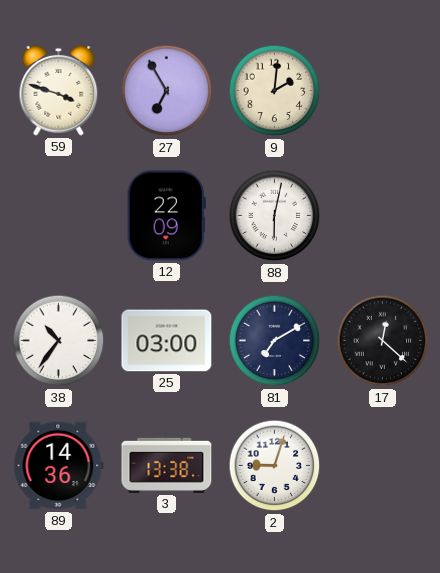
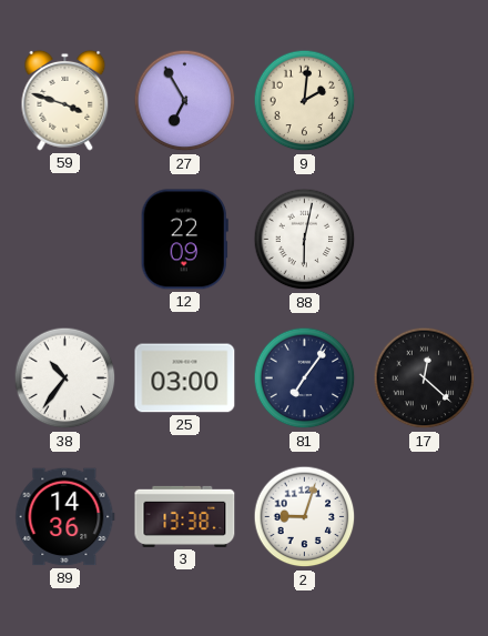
81: 7:10 -> 7:06
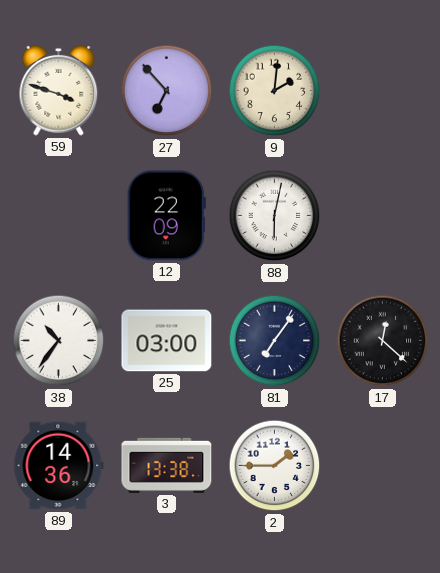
27: 6:55 -> 6:53
2: 9:03 -> 1:45
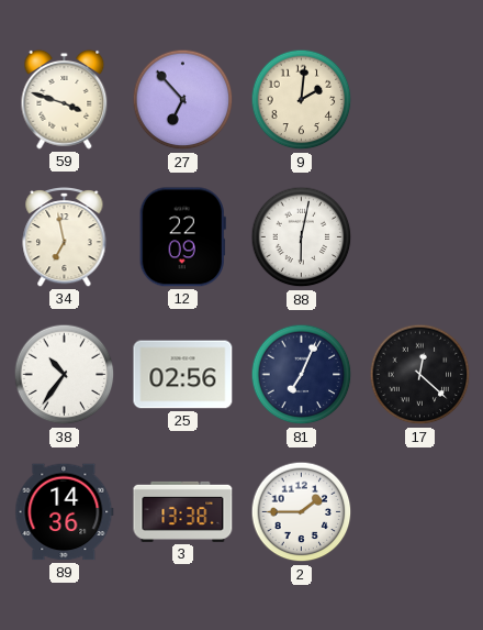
34: none -> 6:58
25: 03:00 -> 02:56
81: 7:06 -> 7:04
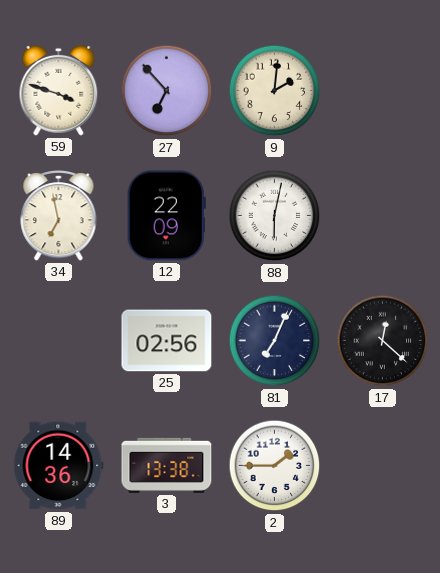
38: 10:36 -> none
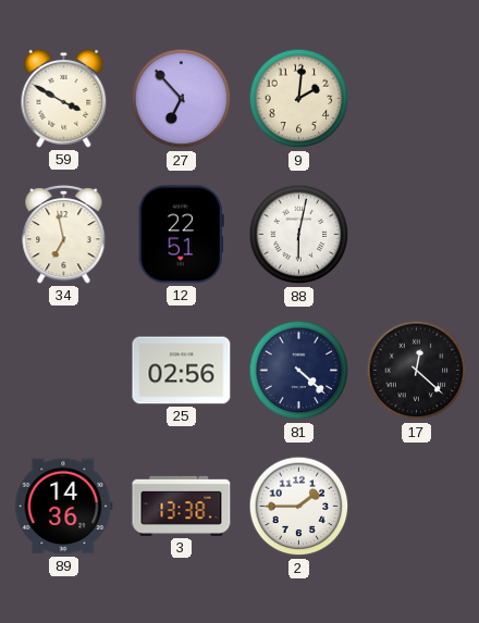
59: 3:48 -> 3:50
12: 22:09 -> 22:51
81: 7:04 -> 4:22
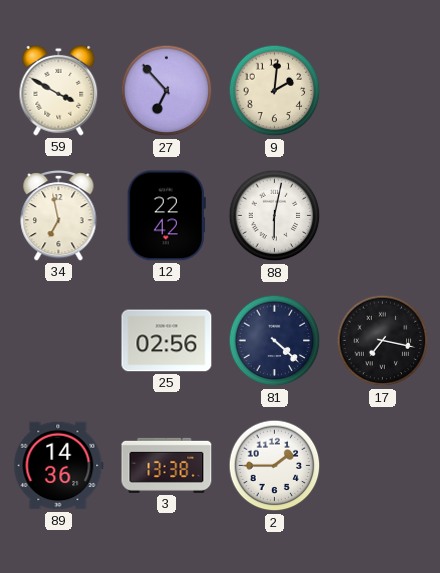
12: 22:51 -> 22:42
17: 12:22 -> 7:17
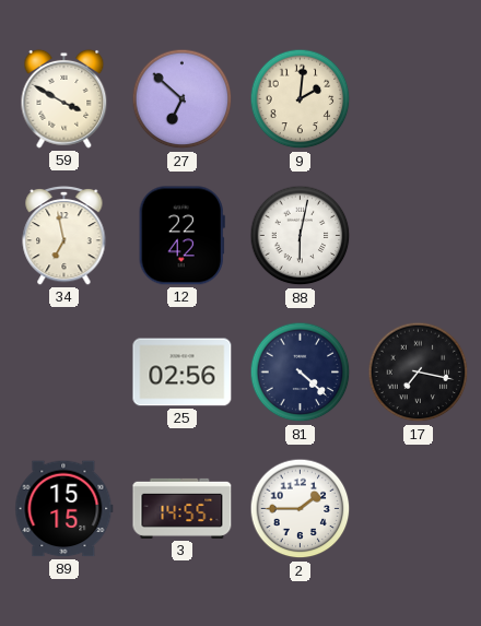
27: 6:53 -> 6:52
89: 14:36 -> 15:15
3: 13:38 -> 14:55
